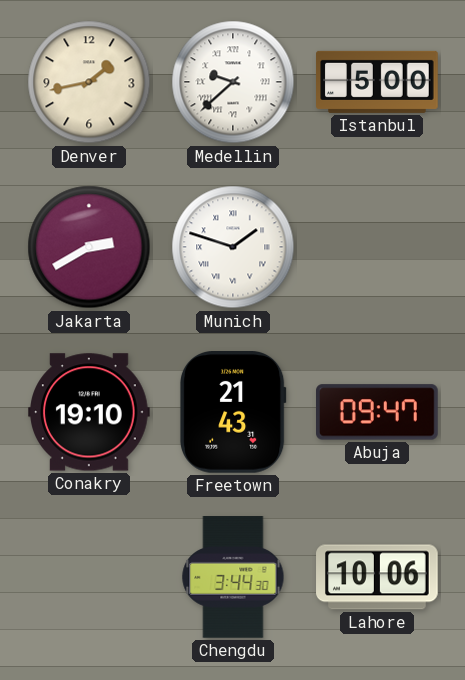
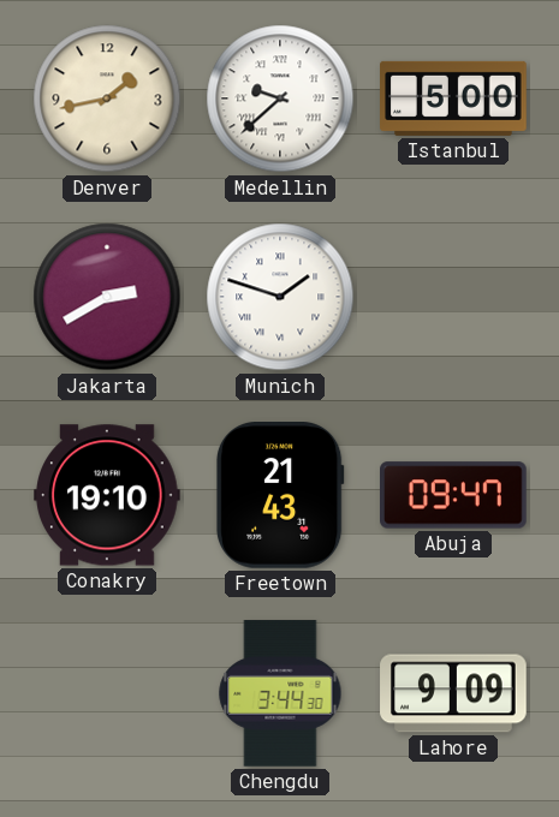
Lahore: 10:06 -> 9:09
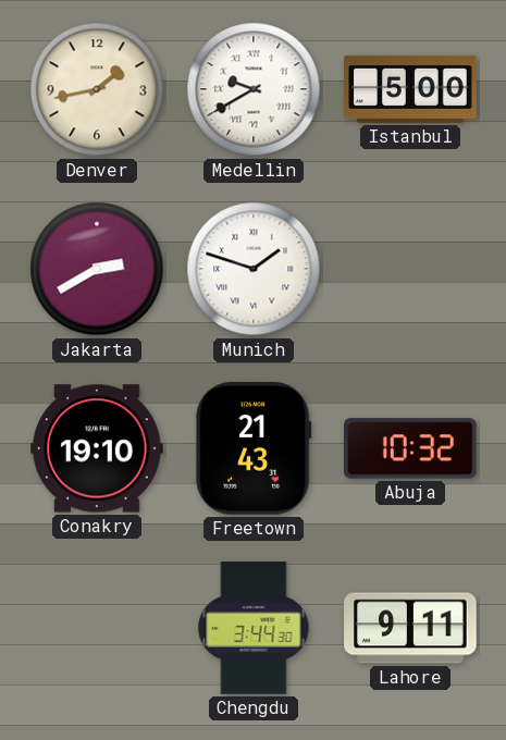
Medellin: 9:38 -> 9:40
Abuja: 09:47 -> 10:32
Lahore: 9:09 -> 9:11
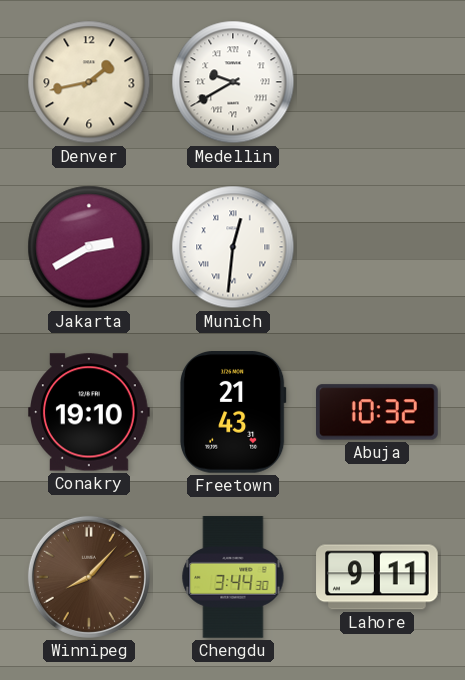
Istanbul: 5:00 -> none
Munich: 1:48 -> 12:31
Winnipeg: none -> 8:07
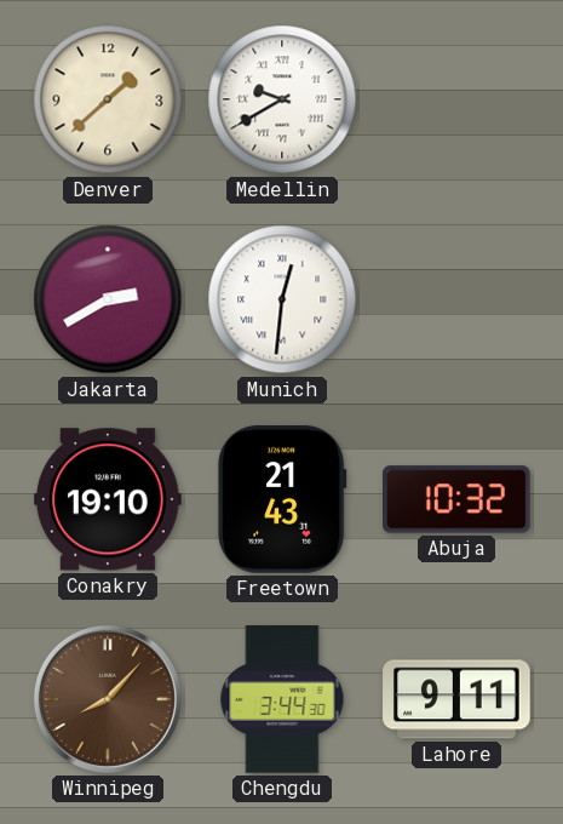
Denver: 1:43 -> 1:38
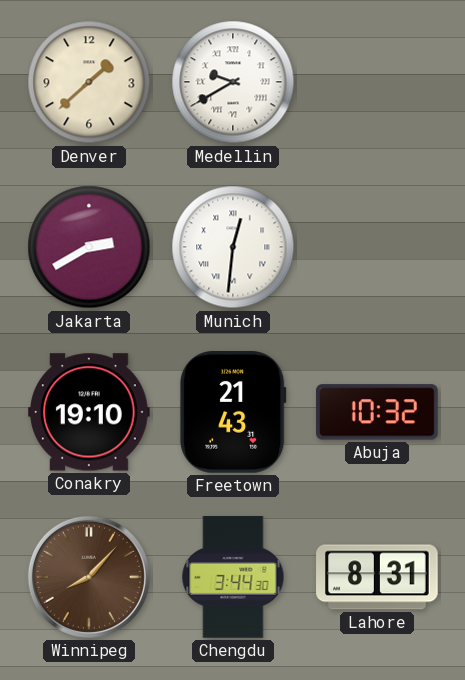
Lahore: 9:11 -> 8:31
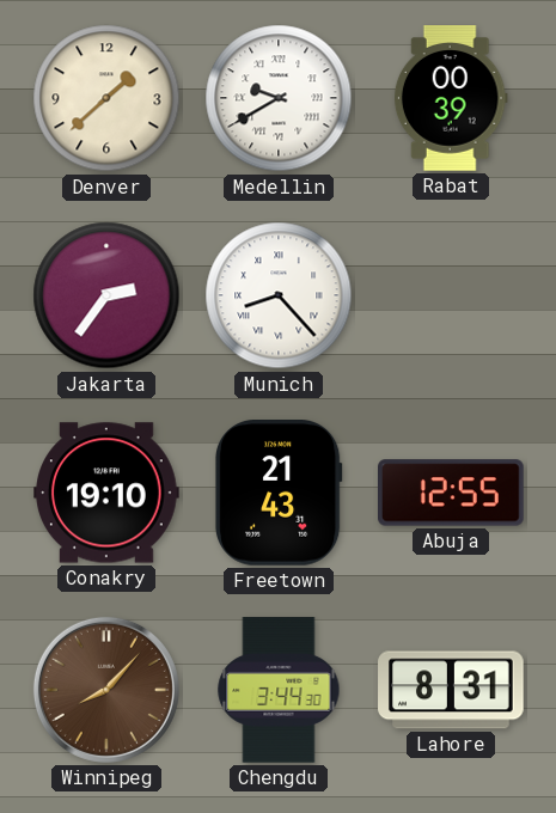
Rabat: none -> 00:39
Jakarta: 2:40 -> 2:36
Munich: 12:31 -> 8:23
Abuja: 10:32 -> 12:55
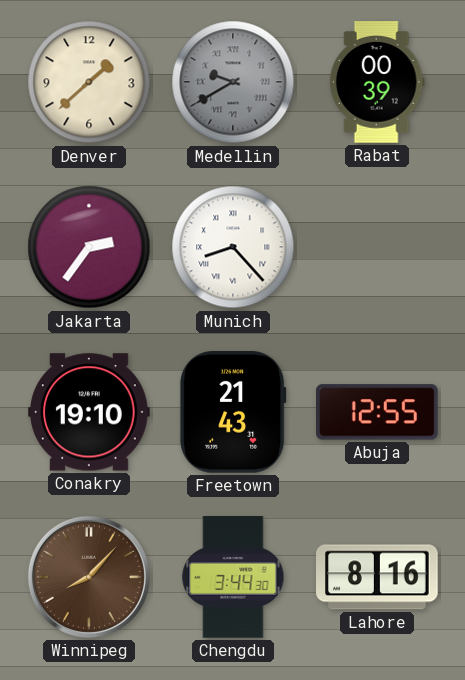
Medellin dial: white -> grey
Lahore: 8:31 -> 8:16
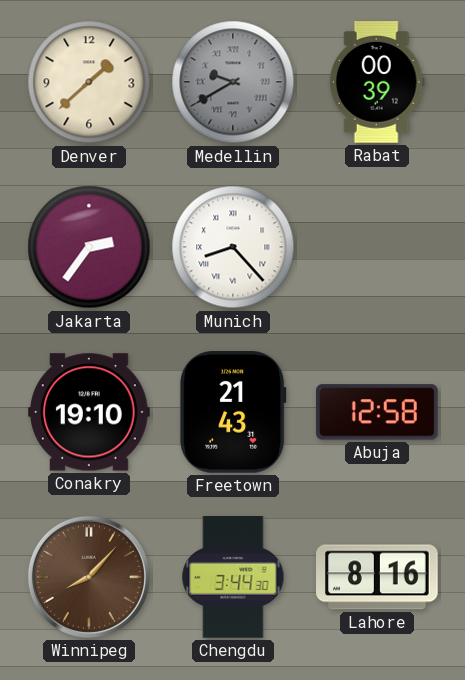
Abuja: 12:55 -> 12:58
